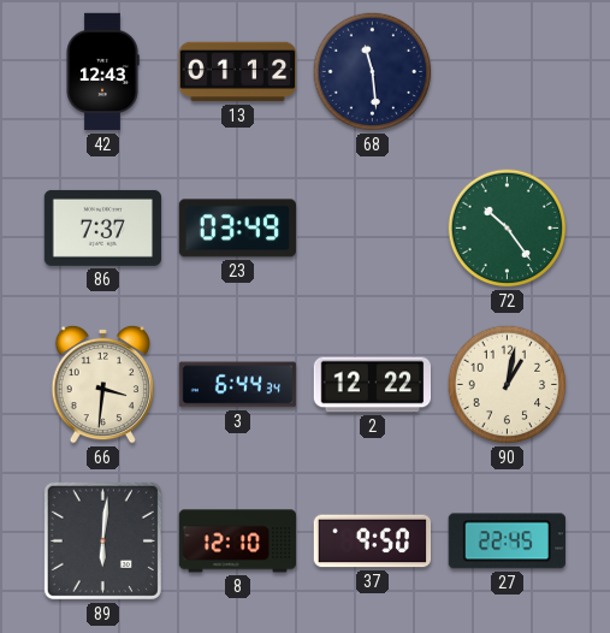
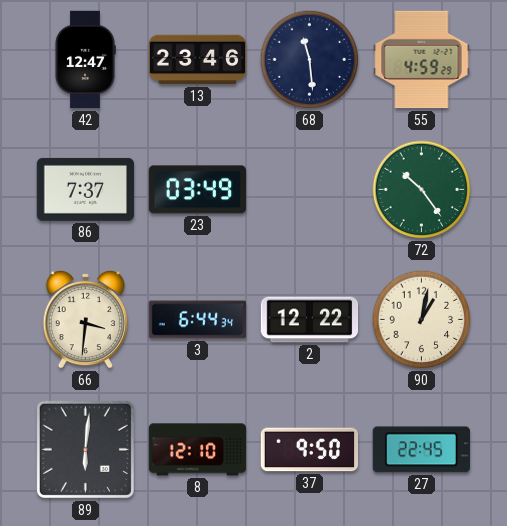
42: 12:43 -> 12:47
13: 01:12 -> 23:46
55: none -> 4:59
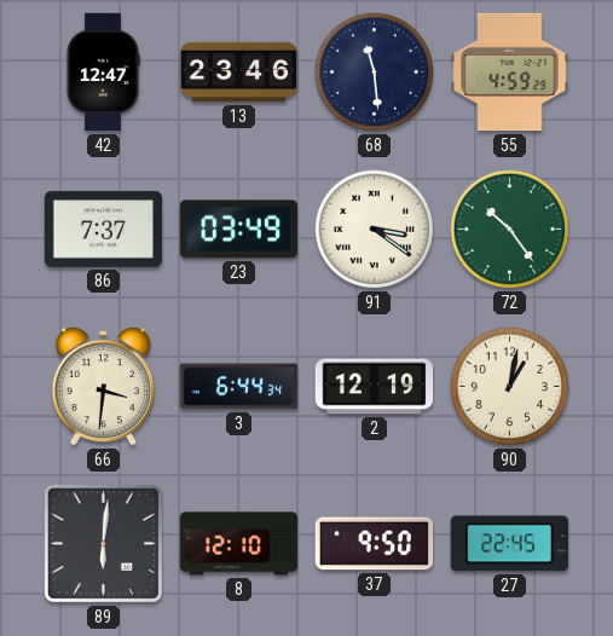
91: none -> 3:21
2: 12:22 -> 12:19
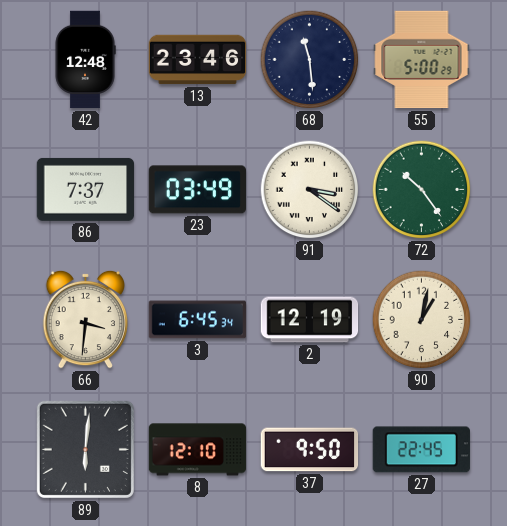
42: 12:47 -> 12:48
55: 4:59 -> 5:00
3: 6:44 -> 6:45
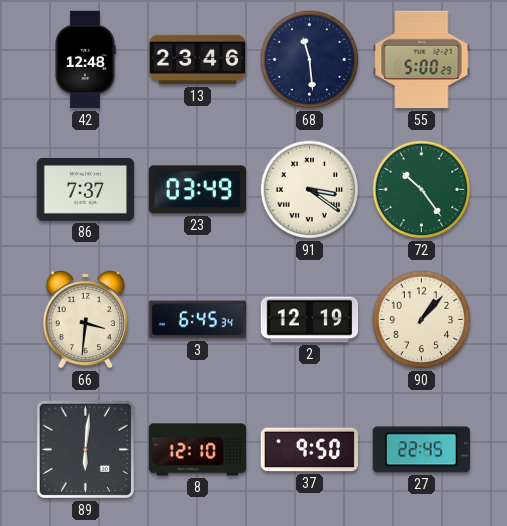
90: 1:02 -> 1:07
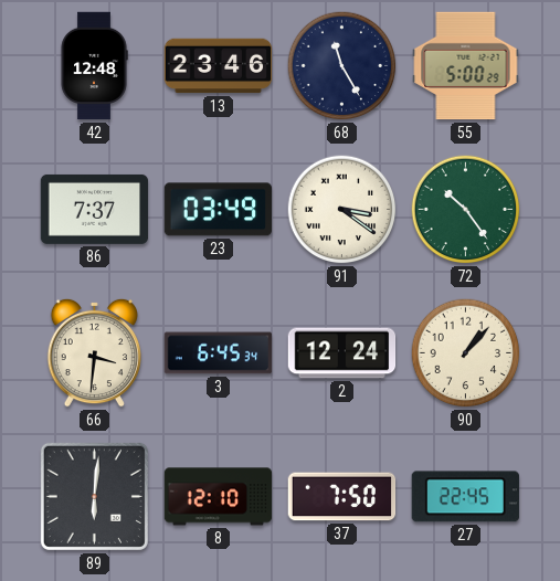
68: 11:29 -> 11:25
2: 12:19 -> 12:24
37: 9:50 -> 7:50
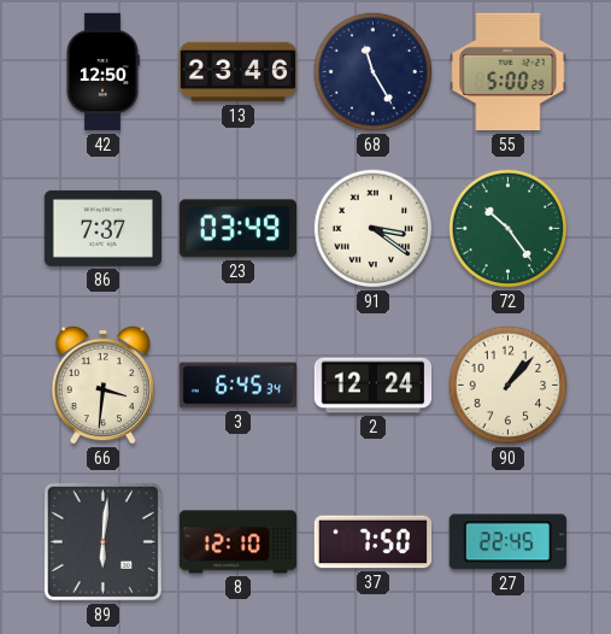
42: 12:48 -> 12:50
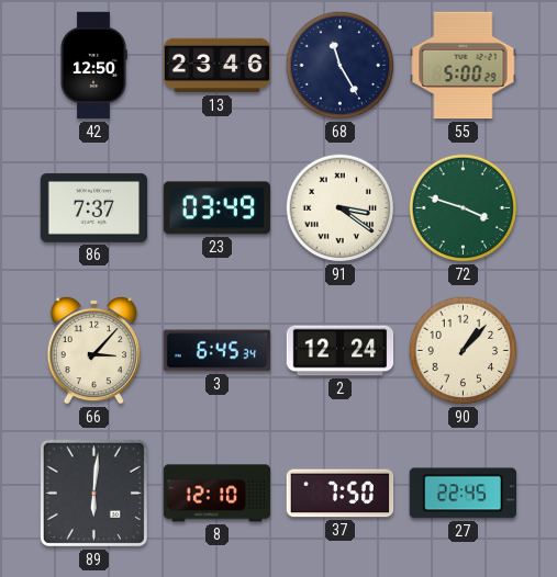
72: 10:24 -> 3:48
66: 3:31 -> 3:07
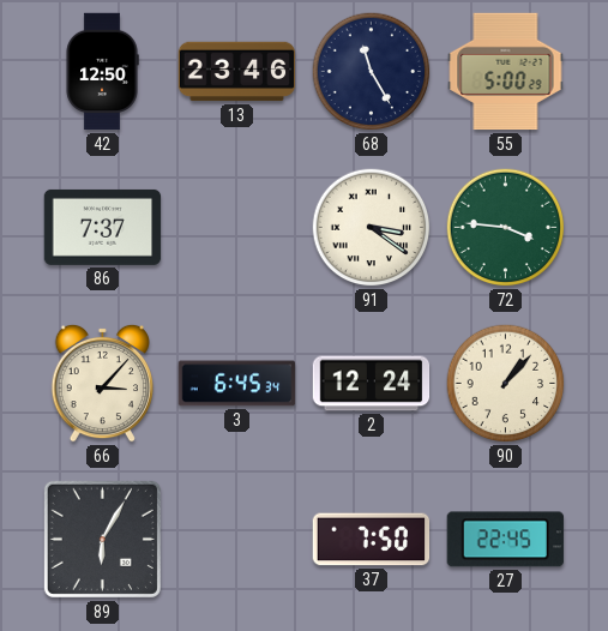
23: 03:49 -> none
72: 3:48 -> 3:46
89: 6:01 -> 6:05
8: 12:10 -> none
